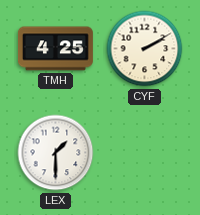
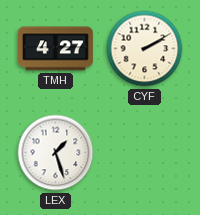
TMH: 4:25 -> 4:27
LEX: 1:30 -> 1:27
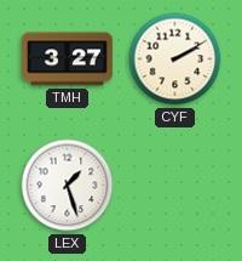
TMH: 4:27 -> 3:27
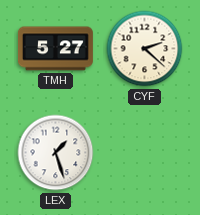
TMH: 3:27 -> 5:27
CYF: 2:10 -> 2:22
